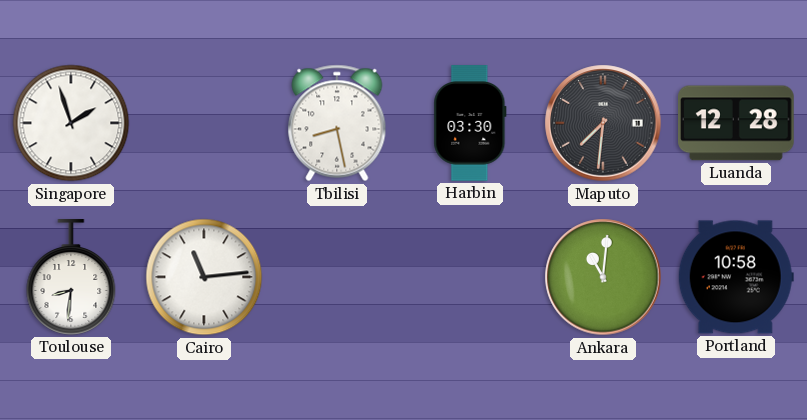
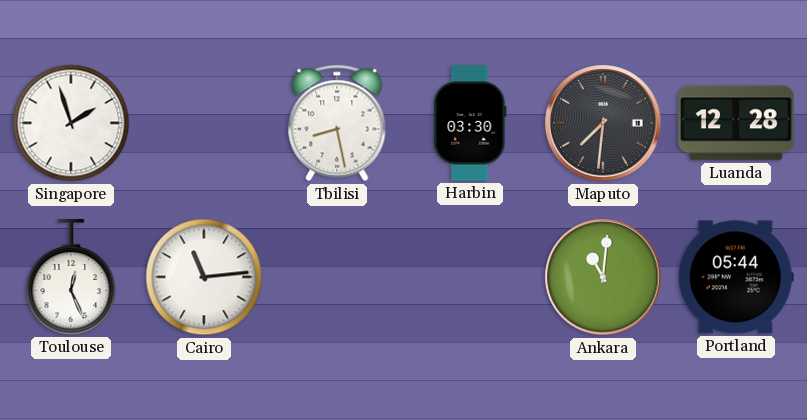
Toulouse: 8:31 -> 12:26
Portland: 10:58 -> 05:44
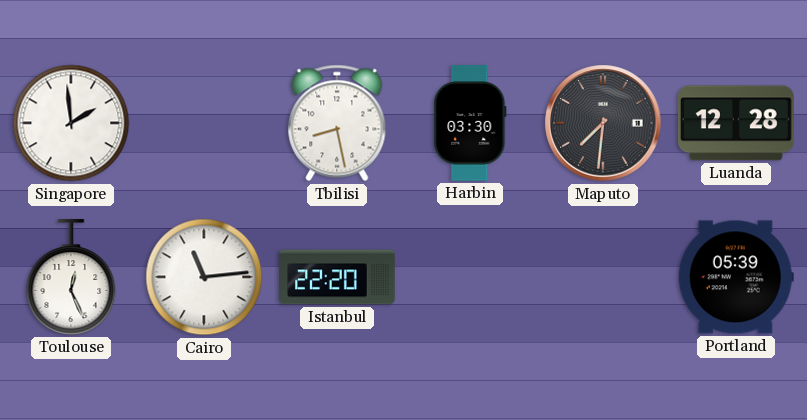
Singapore: 1:57 -> 1:59
Istanbul: none -> 22:20
Ankara: 11:01 -> none
Portland: 05:44 -> 05:39
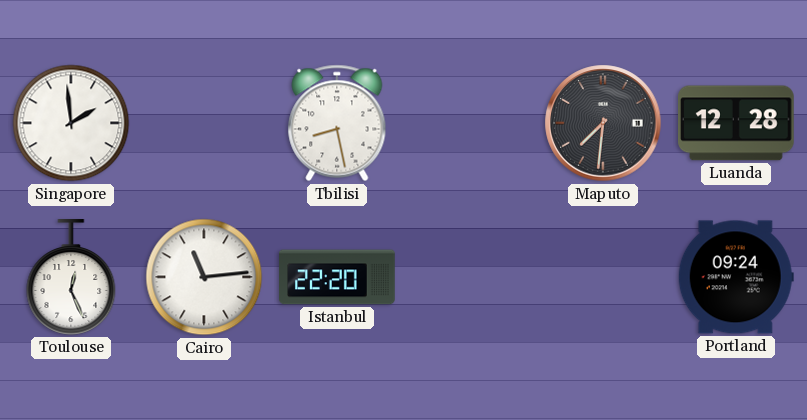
Harbin: 03:30 -> none
Portland: 05:39 -> 09:24
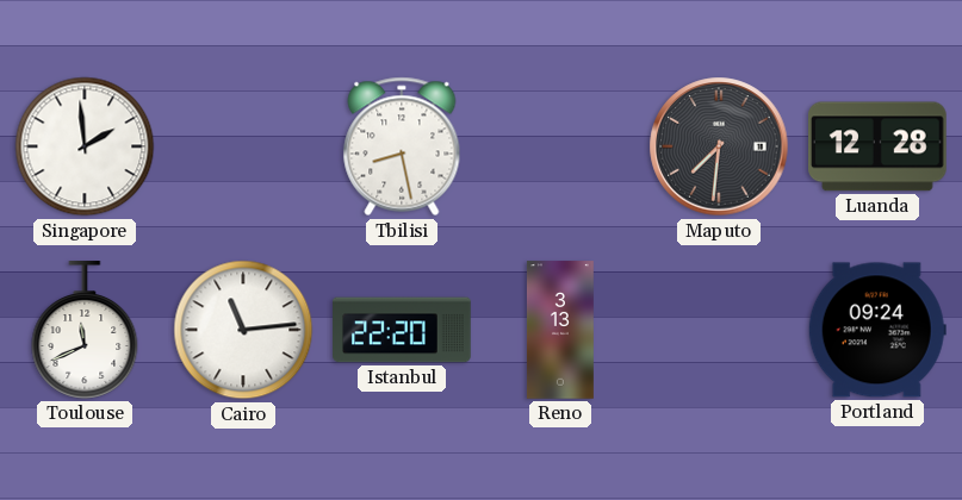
Toulouse: 12:26 -> 11:41
Reno: none -> 3:13
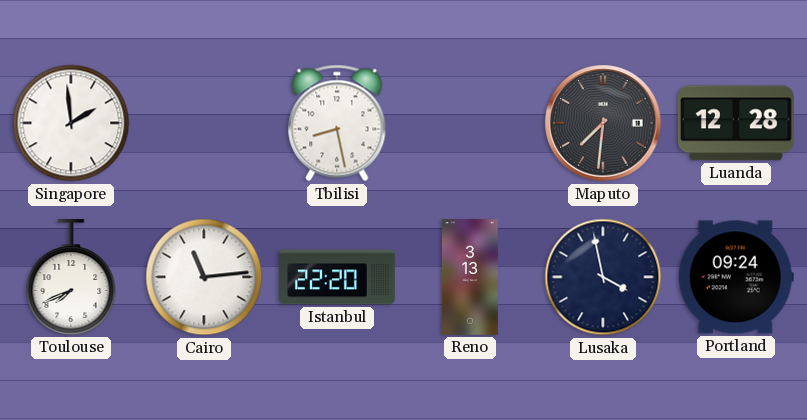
Toulouse: 11:41 -> 7:41
Lusaka: none -> 3:58
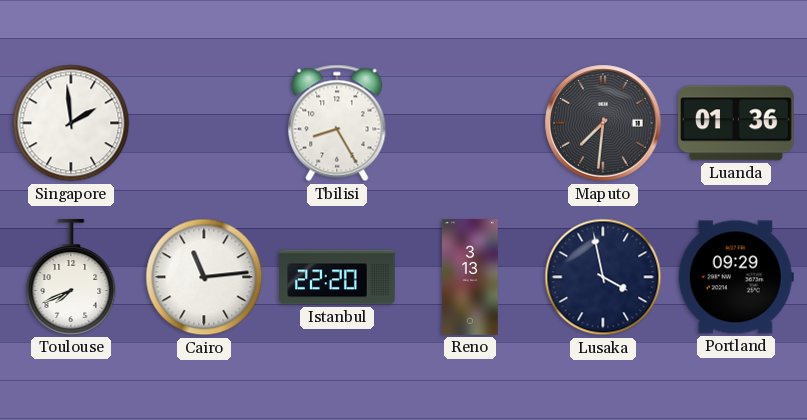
Tbilisi: 8:28 -> 8:25
Luanda: 12:28 -> 01:36
Portland: 09:24 -> 09:29
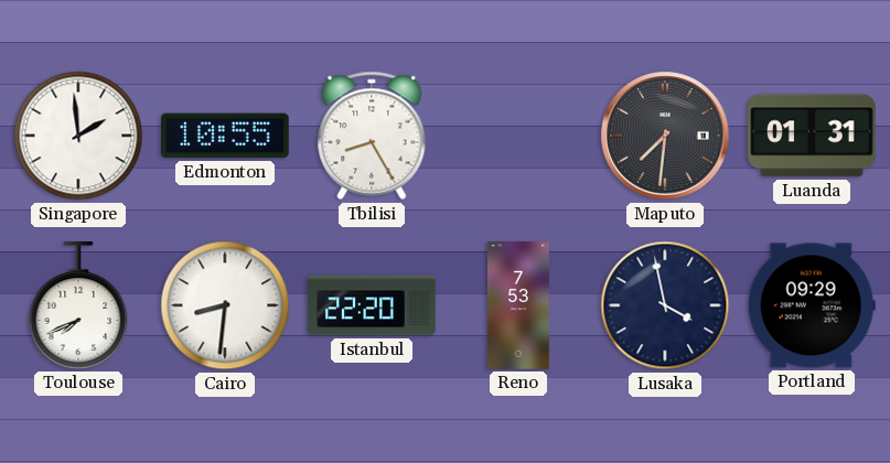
Edmonton: none -> 10:55
Luanda: 01:36 -> 01:31
Cairo: 11:14 -> 8:31
Reno: 3:13 -> 7:53
